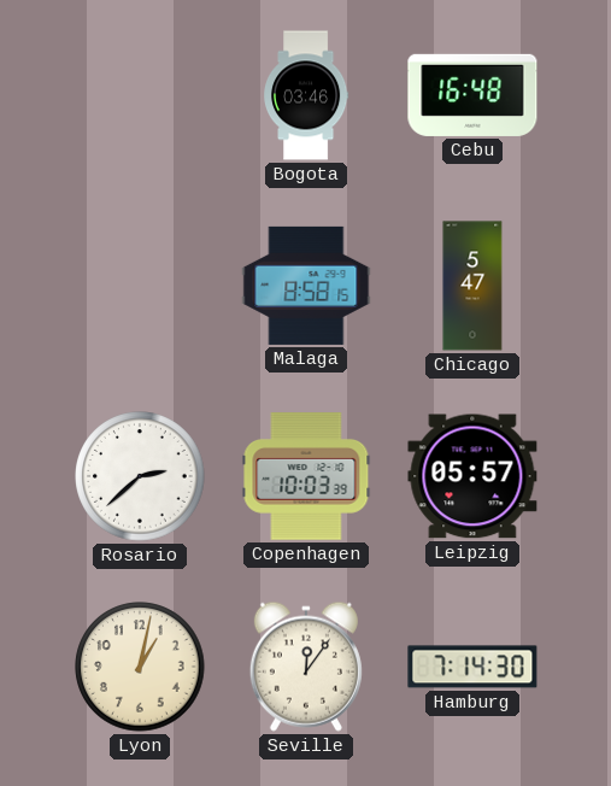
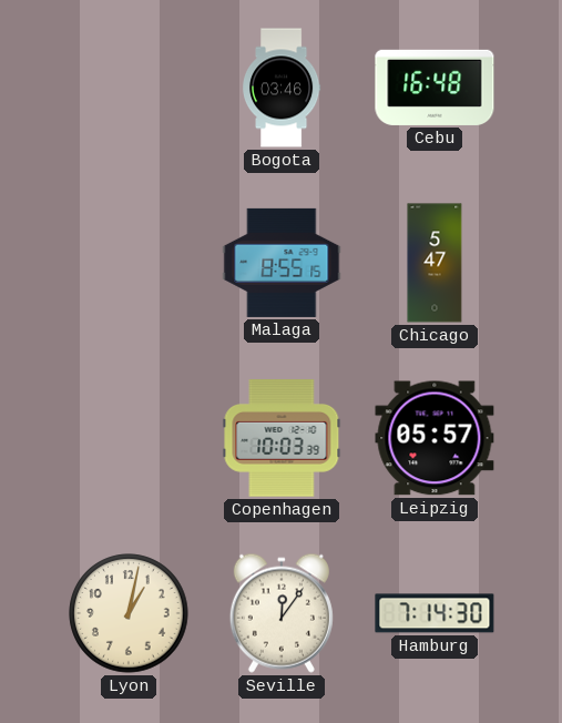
Malaga: 8:58 -> 8:55
Rosario: 2:38 -> none
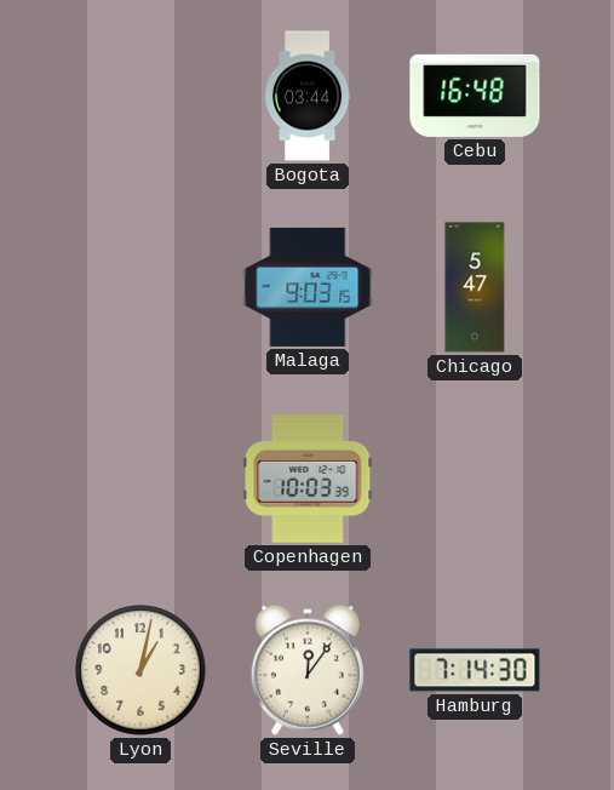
Bogota: 03:46 -> 03:44
Malaga: 8:55 -> 9:03
Leipzig: 05:57 -> none
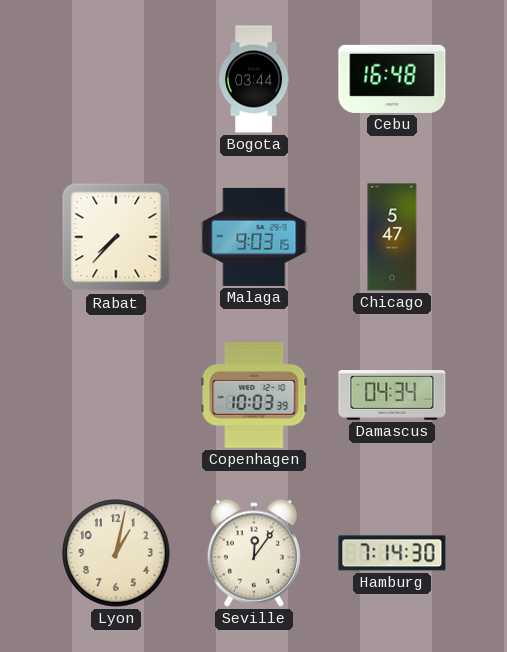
Rabat: none -> 7:37
Damascus: none -> 04:34
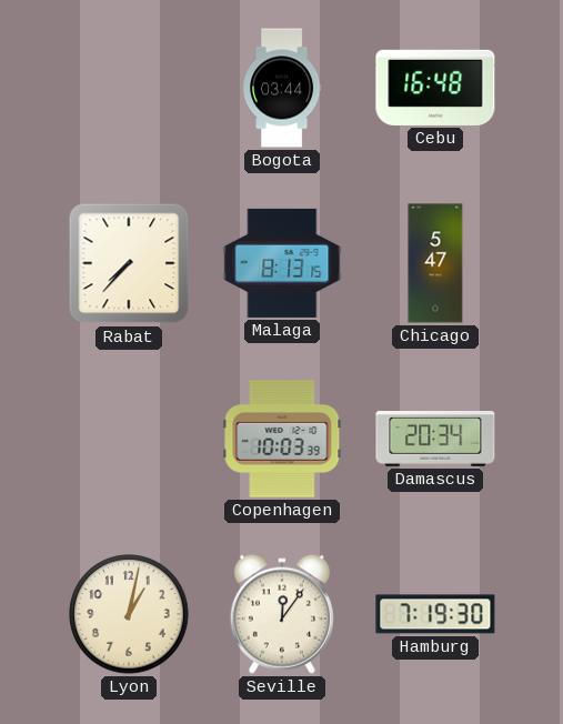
Malaga: 9:03 -> 8:13
Damascus: 04:34 -> 20:34
Hamburg: 7:14 -> 7:19
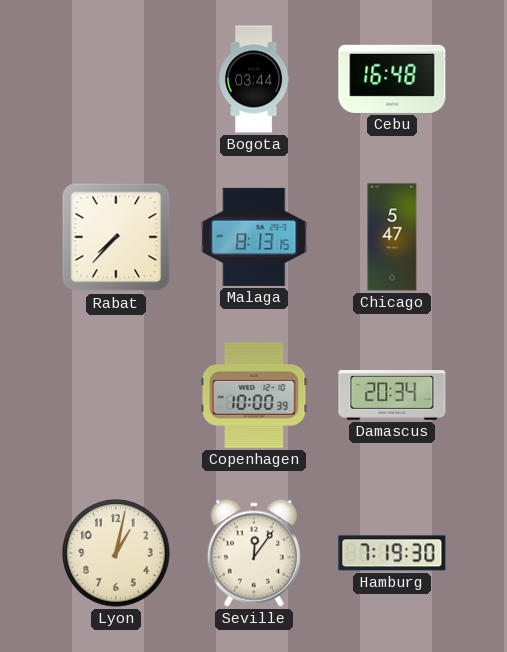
Copenhagen: 10:03 -> 10:00
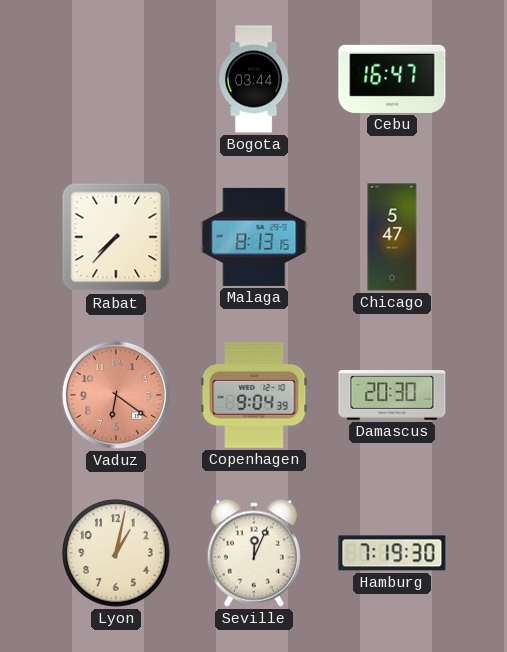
Cebu: 16:48 -> 16:47
Vaduz: none -> 6:21
Copenhagen: 10:00 -> 9:04
Damascus: 20:34 -> 20:30
Seville: 12:06 -> 12:04
